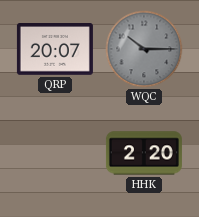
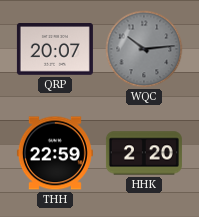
WQC: 10:15 -> 10:14
THH: none -> 22:59
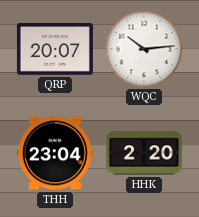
WQC dial: grey -> white
THH: 22:59 -> 23:04
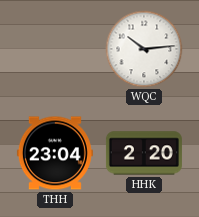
QRP: 20:07 -> none
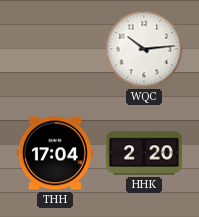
THH: 23:04 -> 17:04
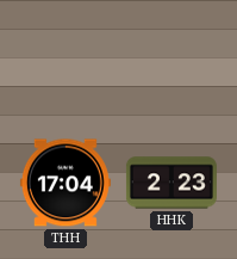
WQC: 10:14 -> none
HHK: 2:20 -> 2:23
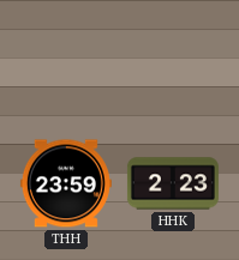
THH: 17:04 -> 23:59
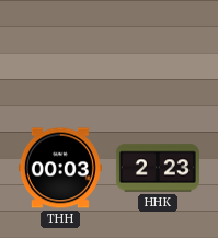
THH: 23:59 -> 00:03
